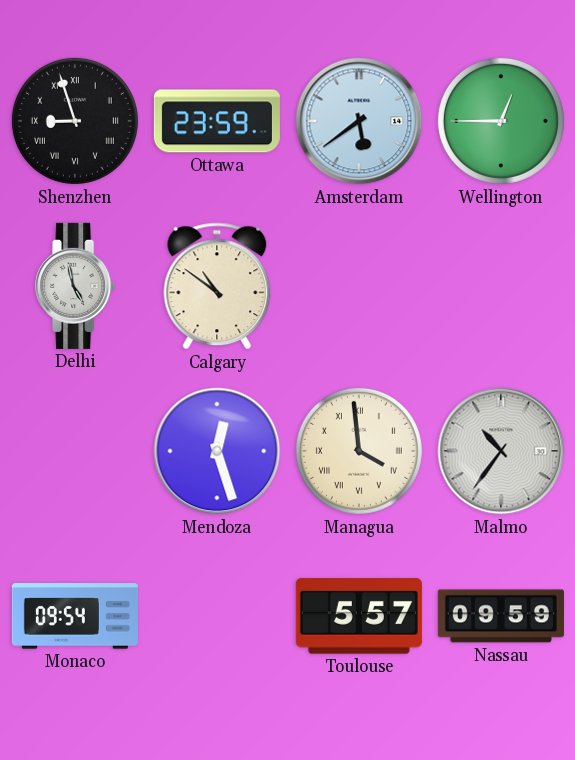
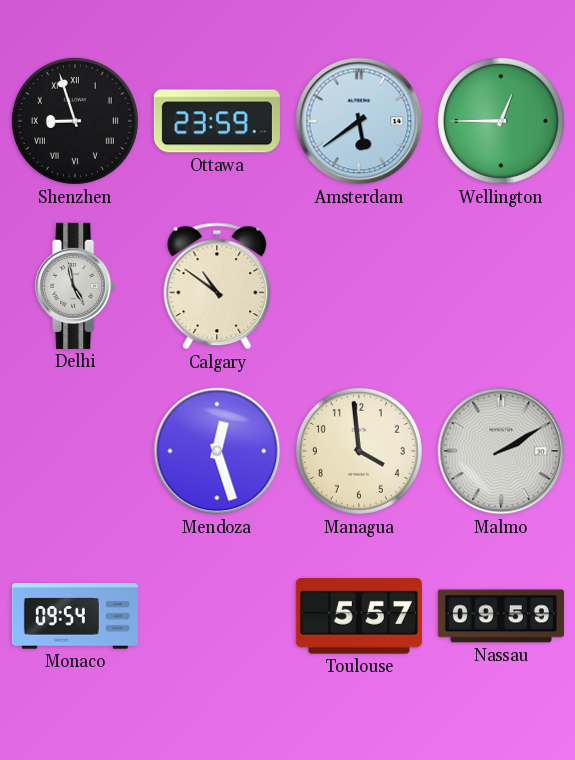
Managua numerals: Roman -> Arabic
Malmo: 10:36 -> 2:10
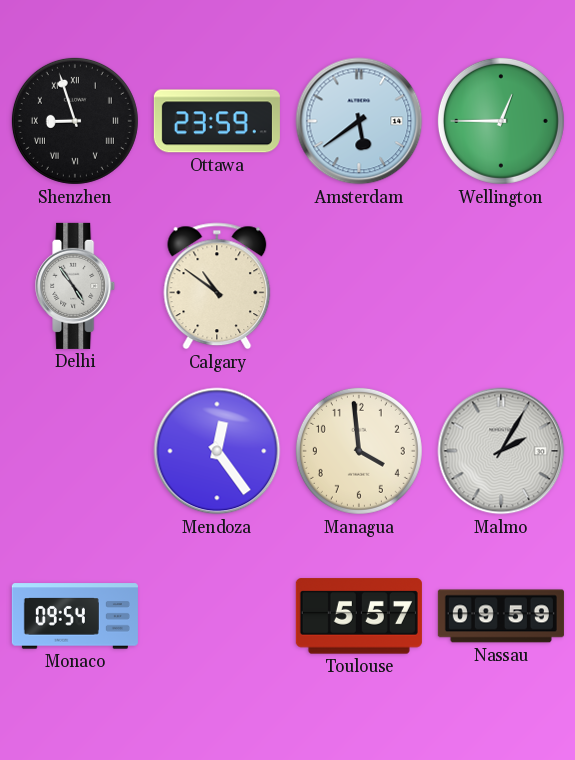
Delhi: 4:58 -> 4:54
Mendoza: 12:27 -> 12:24
Malmo: 2:10 -> 2:05
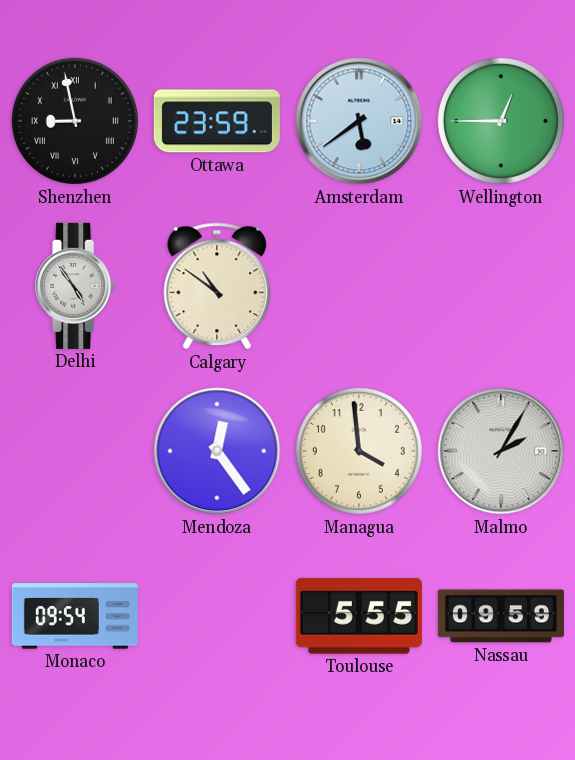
Shenzhen: 8:57 -> 8:58
Toulouse: 5:57 -> 5:55
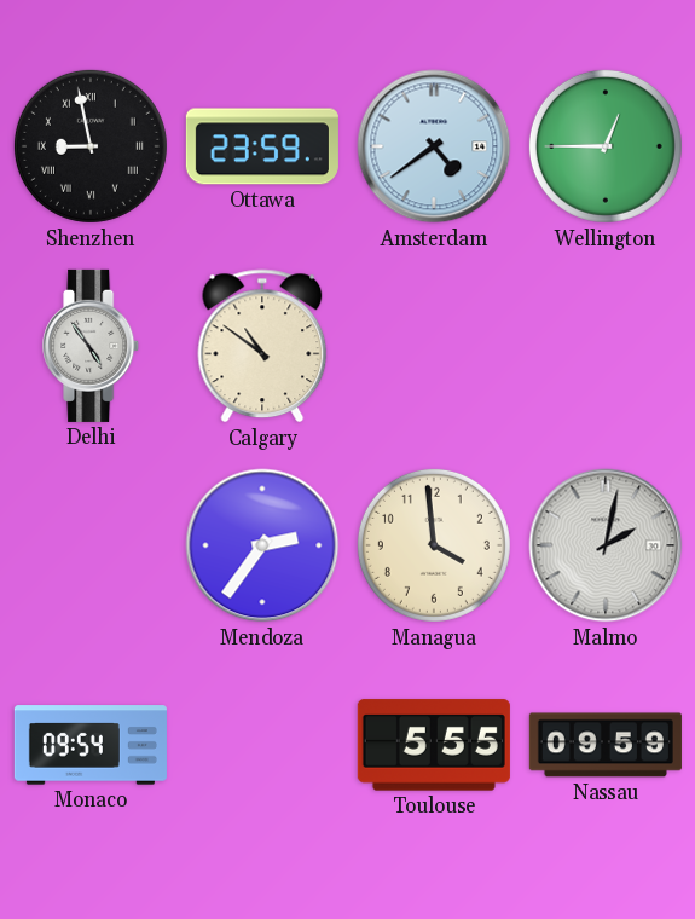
Amsterdam: 5:39 -> 4:39
Mendoza: 12:24 -> 2:36
Malmo: 2:05 -> 2:02
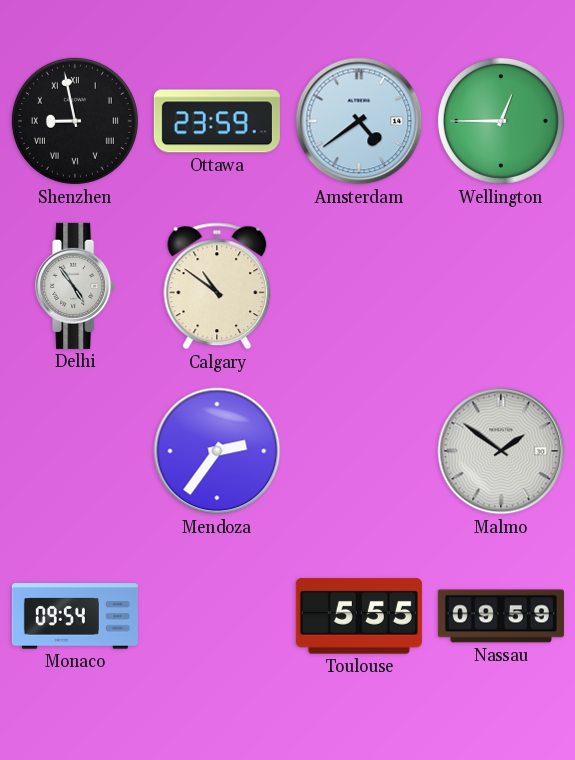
Managua: 3:59 -> none
Malmo: 2:02 -> 1:51
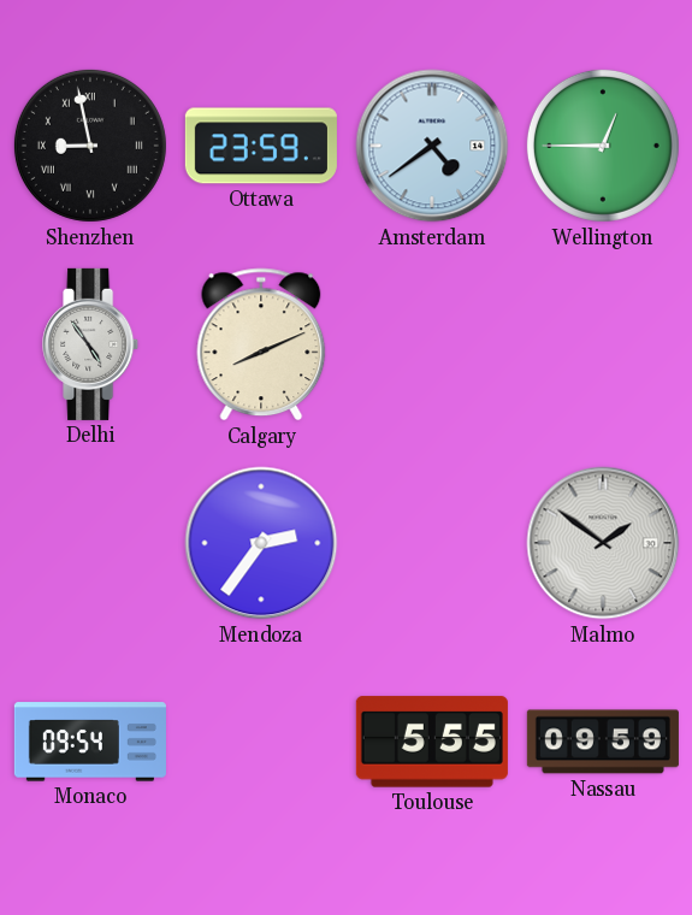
Calgary: 10:51 -> 8:11
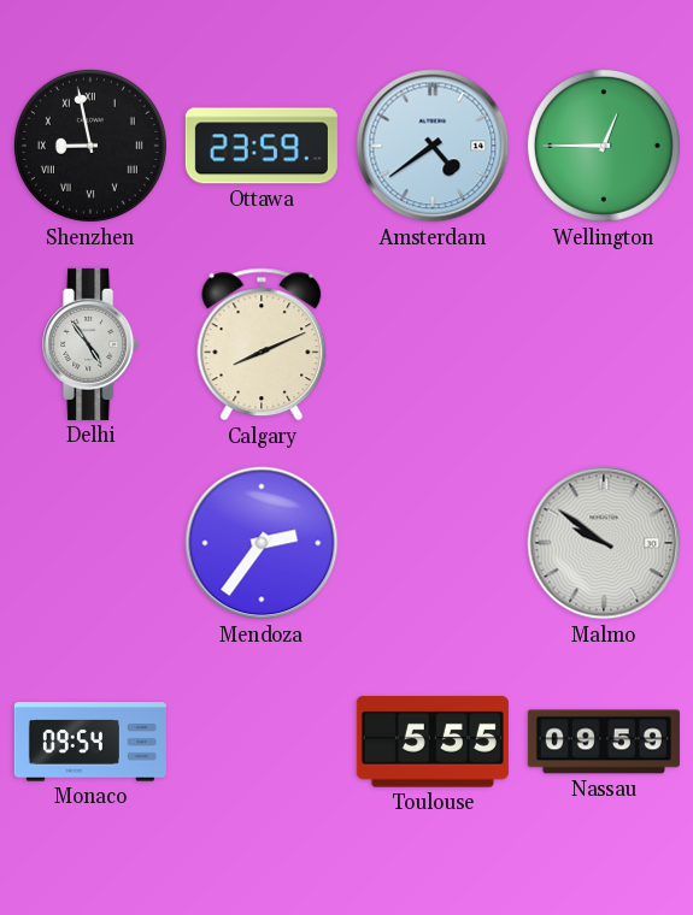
Malmo: 1:51 -> 9:51
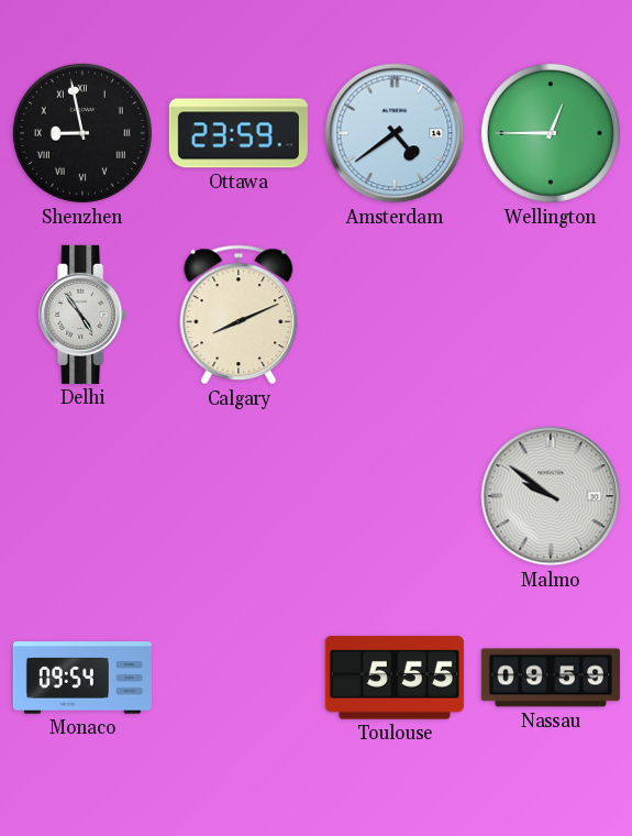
Mendoza: 2:36 -> none
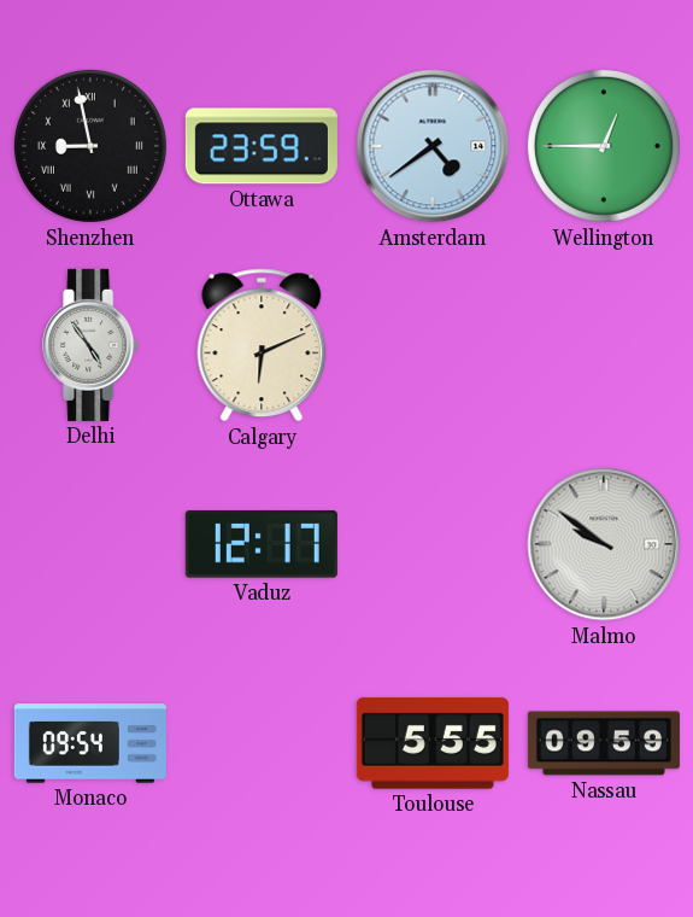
Calgary: 8:11 -> 6:11
Vaduz: none -> 12:17
